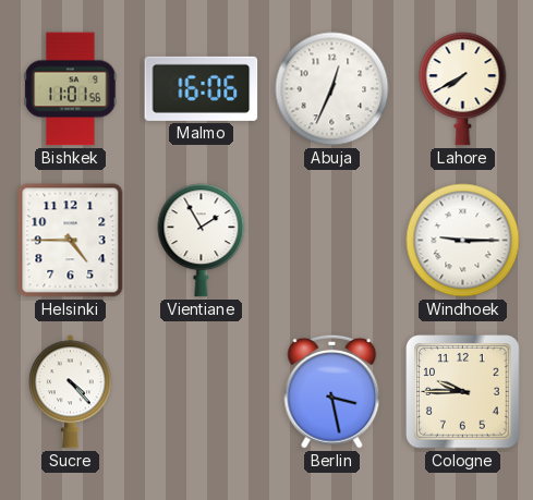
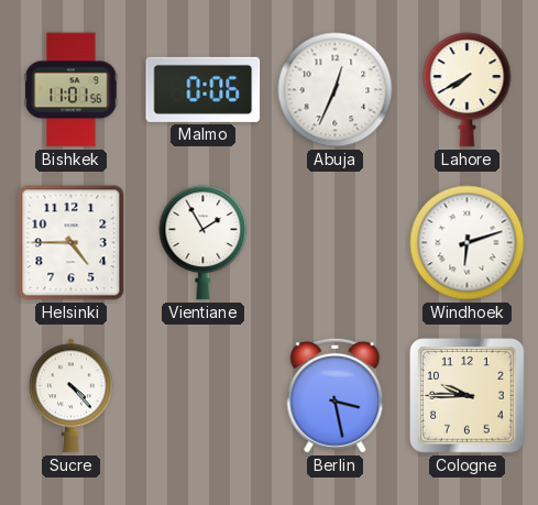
Malmo: 16:06 -> 0:06
Windhoek: 9:15 -> 6:12
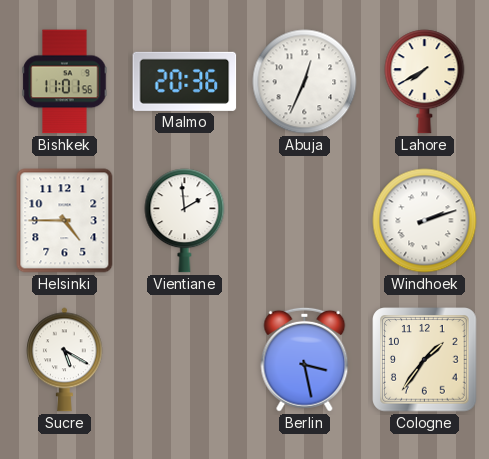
Malmo: 0:06 -> 20:36
Vientiane: 1:55 -> 1:59
Windhoek: 6:12 -> 2:12
Sucre: 4:23 -> 5:20
Cologne: 9:45 -> 1:36
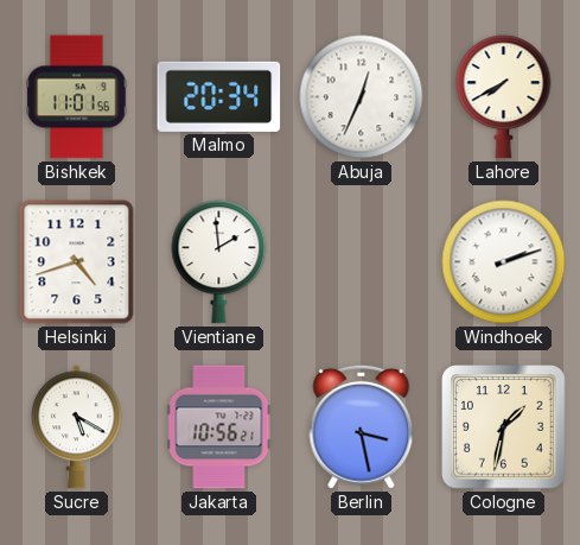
Malmo: 20:36 -> 20:34
Helsinki: 4:45 -> 4:42
Jakarta: none -> 10:56
Cologne: 1:36 -> 1:32
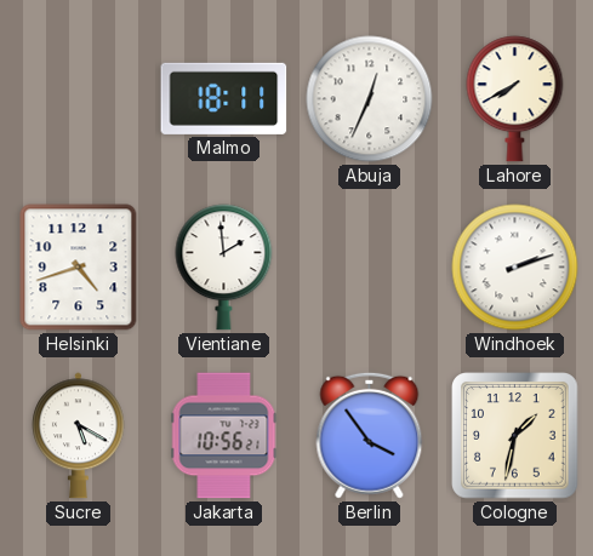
Bishkek: 11:01 -> none
Malmo: 20:34 -> 18:11
Berlin: 3:28 -> 3:54
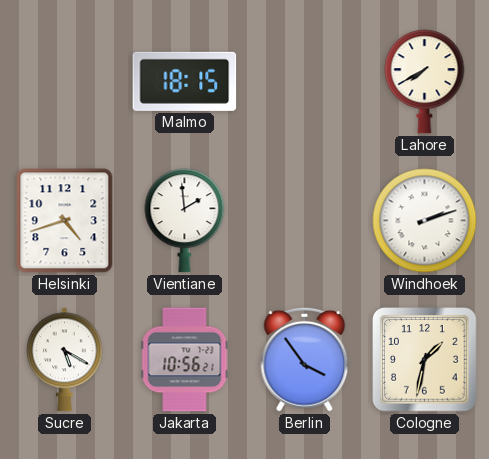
Malmo: 18:11 -> 18:15
Abuja: 12:34 -> none
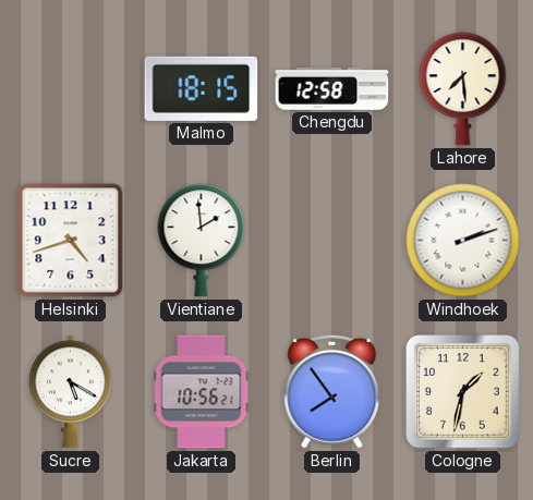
Chengdu: none -> 12:58
Lahore: 7:40 -> 7:29
Berlin: 3:54 -> 7:54
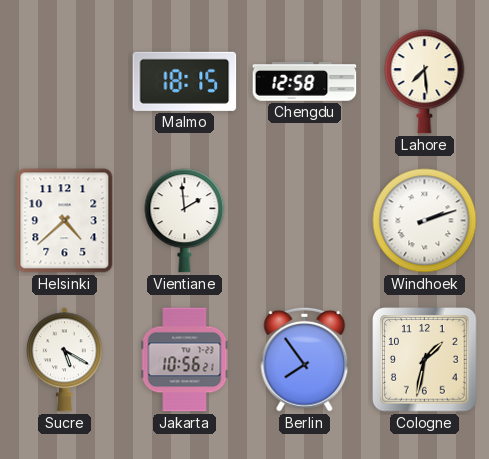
Helsinki: 4:42 -> 4:38
